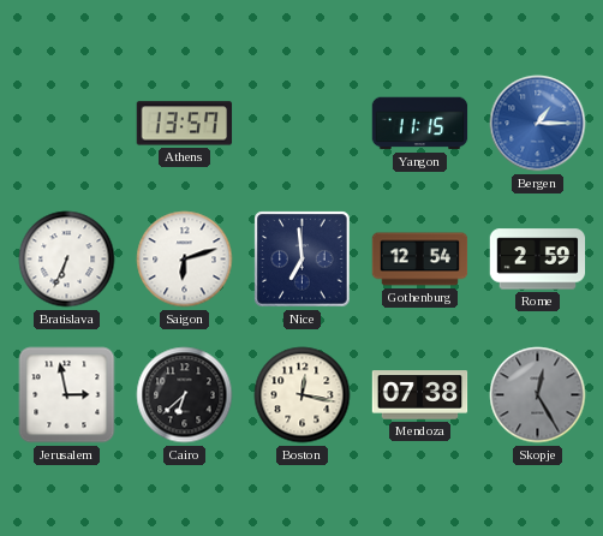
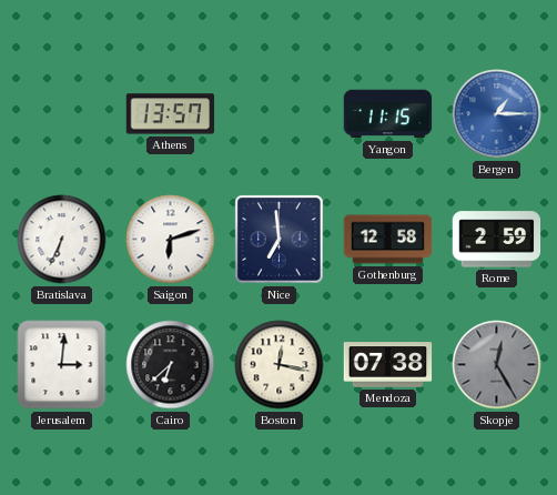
Gothenburg: 12:54 -> 12:58
Jerusalem: 2:58 -> 3:01
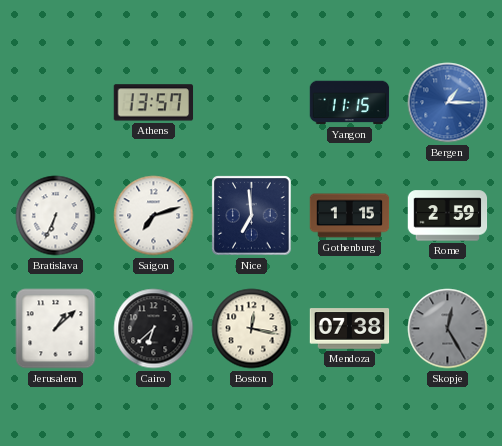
Saigon: 6:12 -> 7:12
Gothenburg: 12:58 -> 1:15
Jerusalem: 3:01 -> 1:08
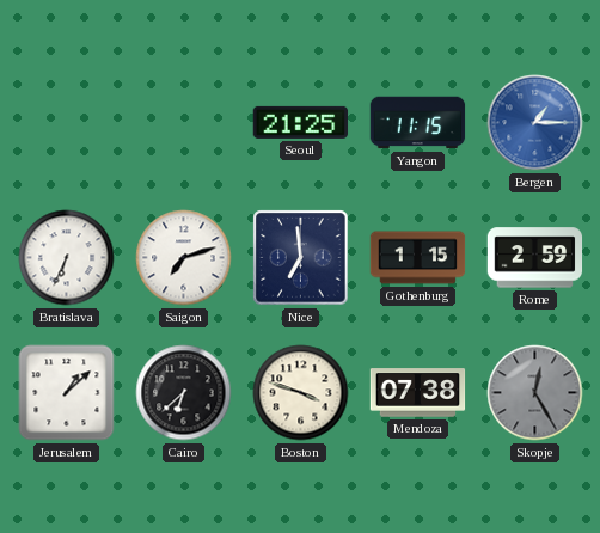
Athens: 13:57 -> none
Seoul: none -> 21:25
Boston: 12:17 -> 3:48
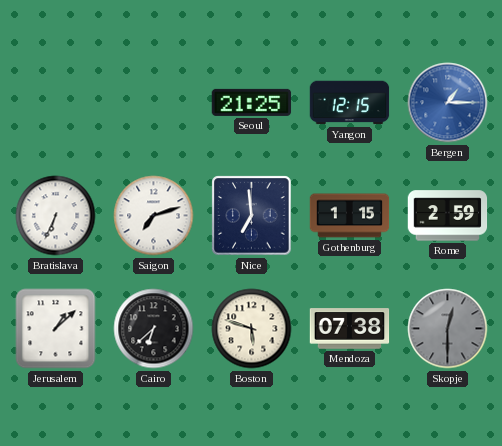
Yangon: 11:15 -> 12:15
Boston: 3:48 -> 5:48
Skopje: 12:25 -> 12:30
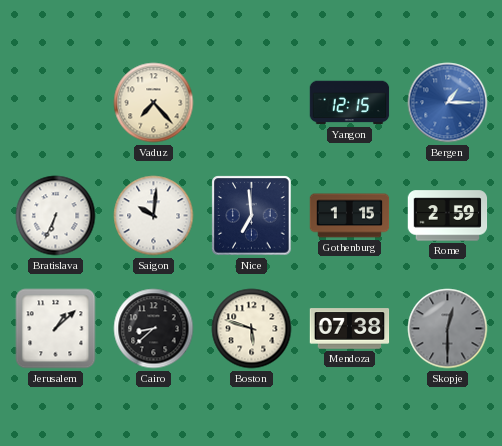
Vaduz: none -> 7:23
Seoul: 21:25 -> none
Saigon: 7:12 -> 10:01
Cairo: 6:38 -> 8:38
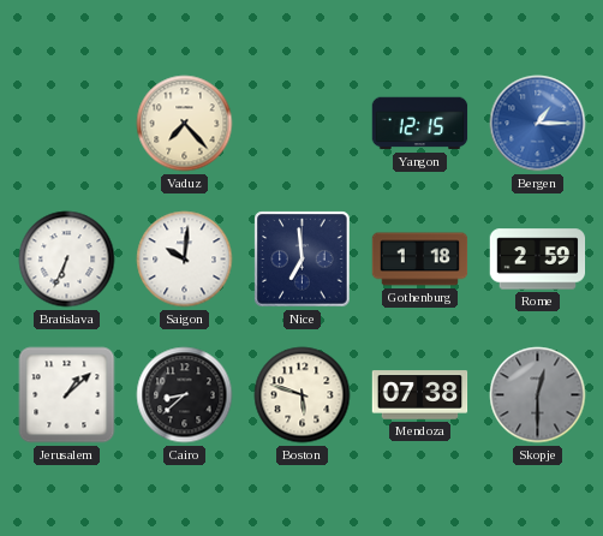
Gothenburg: 1:15 -> 1:18
